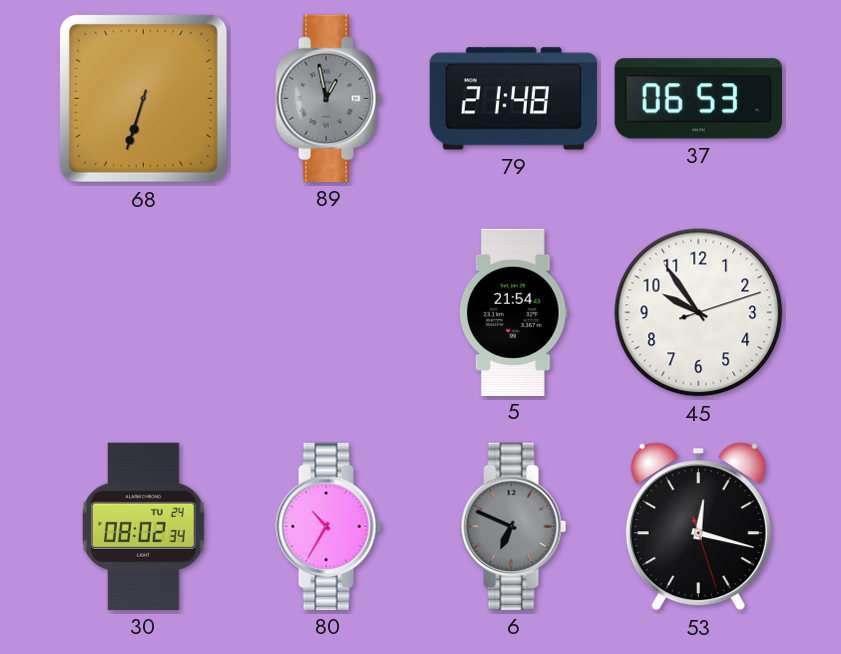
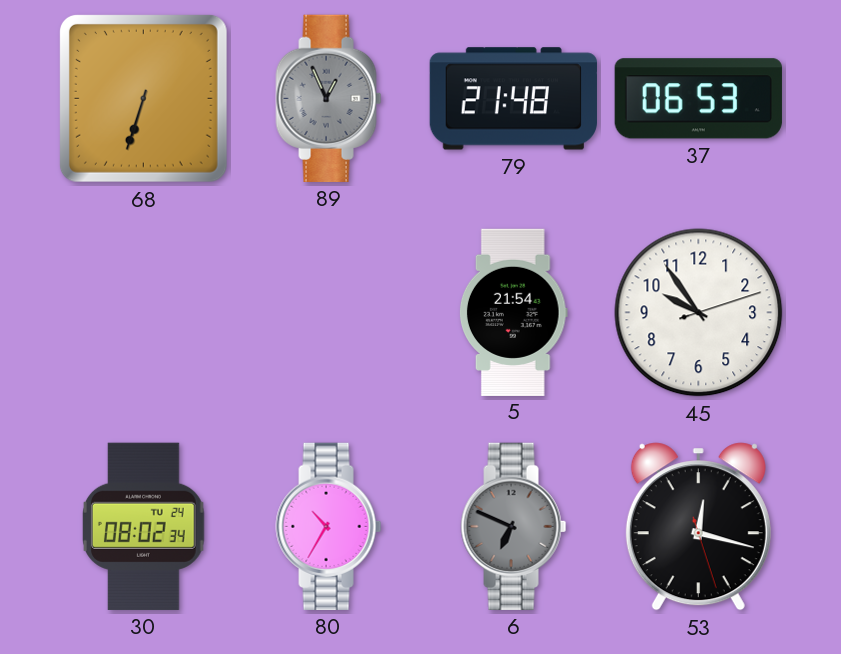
89: 12:58 -> 12:56
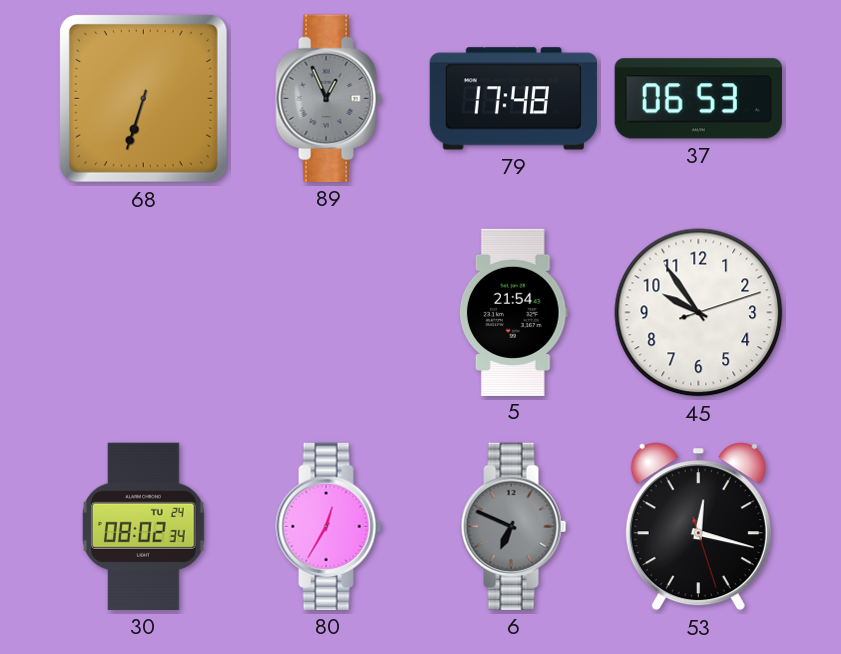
79: 21:48 -> 17:48
80: 10:35 -> 12:35
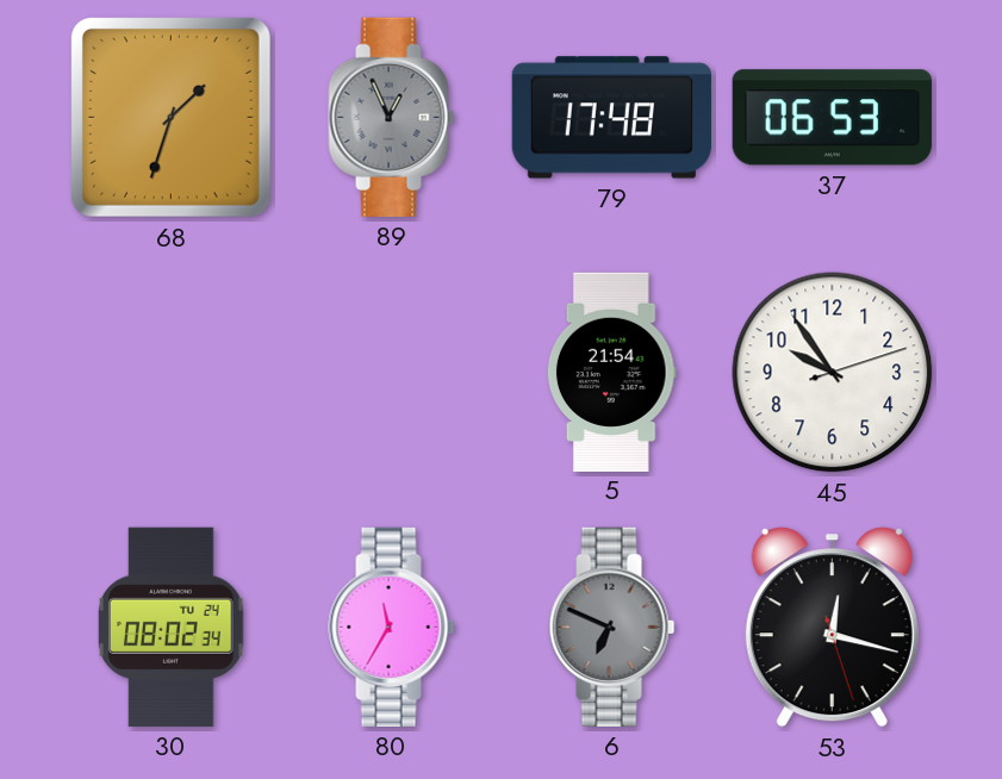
68: 6:33 -> 1:33
80: 12:35 -> 11:35
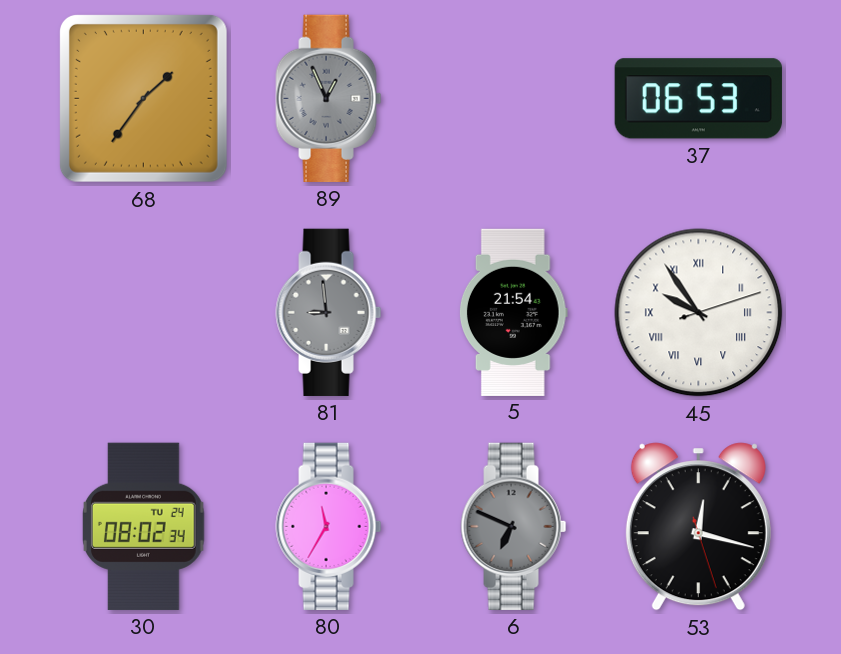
68: 1:33 -> 1:36
79: 17:48 -> none
81: none -> 8:59
45 numerals: Arabic -> Roman
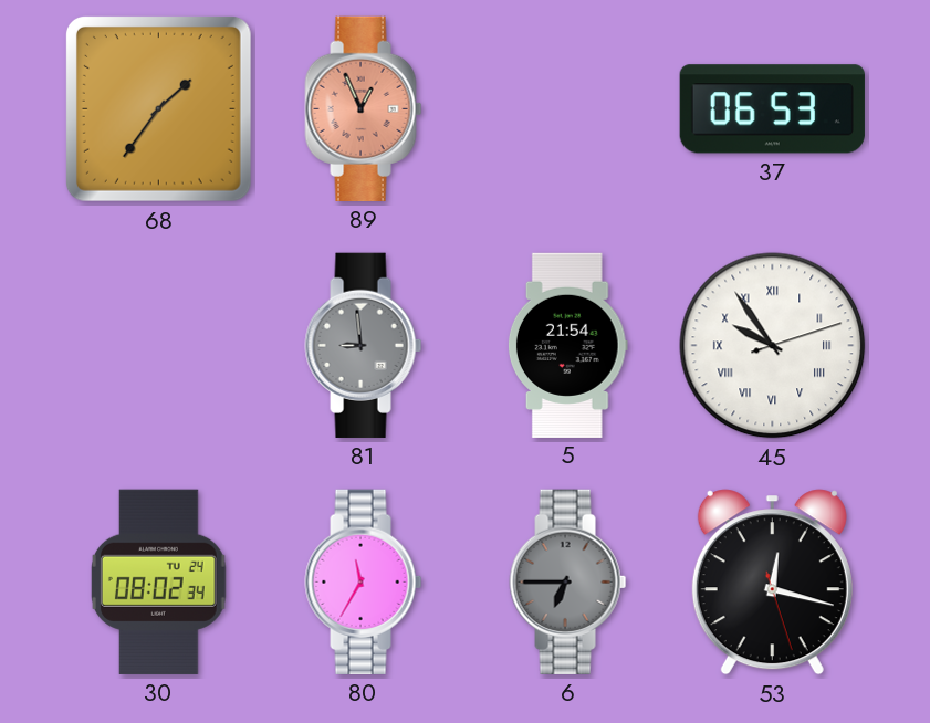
89 dial: grey -> salmon
6: 6:49 -> 6:45
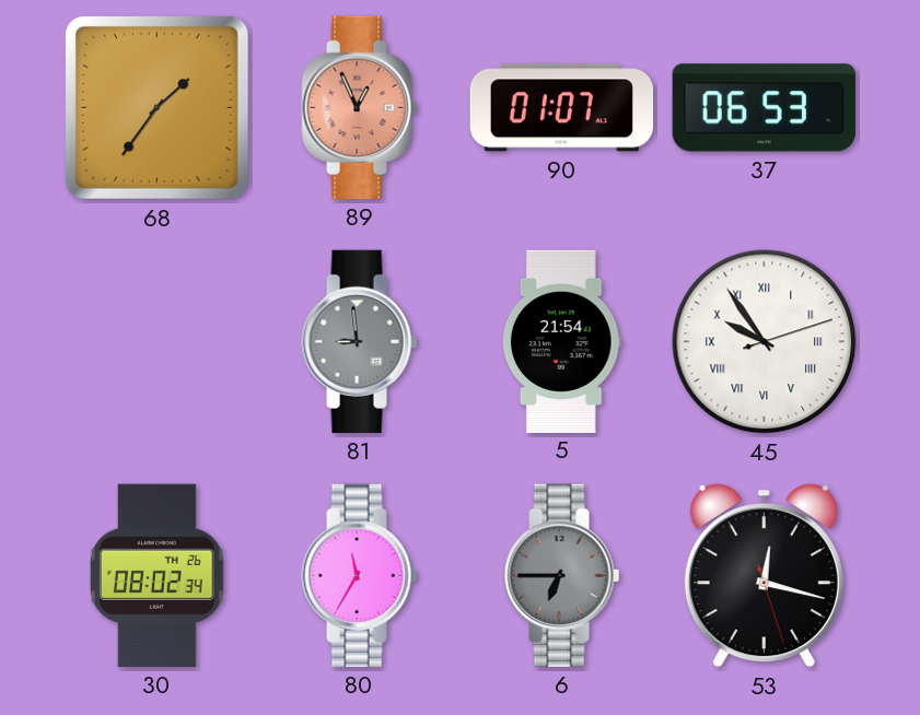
90: none -> 01:07
30 date: TU 24 -> TH 26
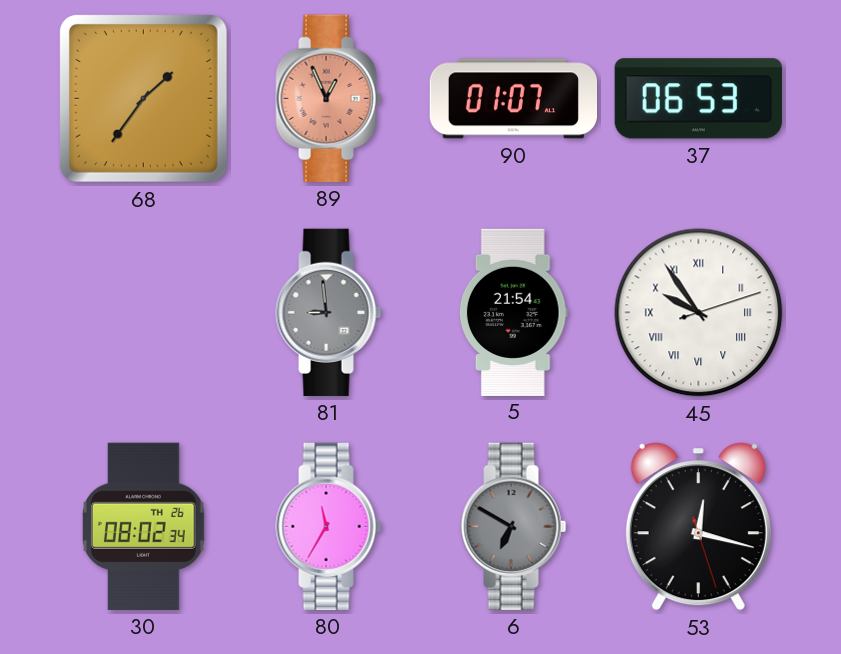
6: 6:45 -> 6:50
